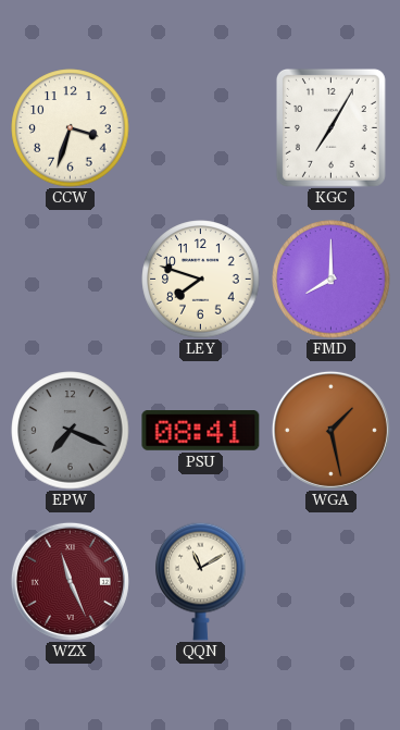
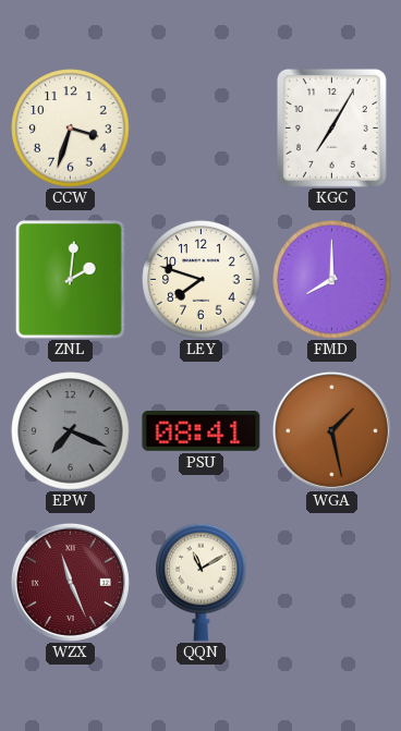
ZNL: none -> 2:01
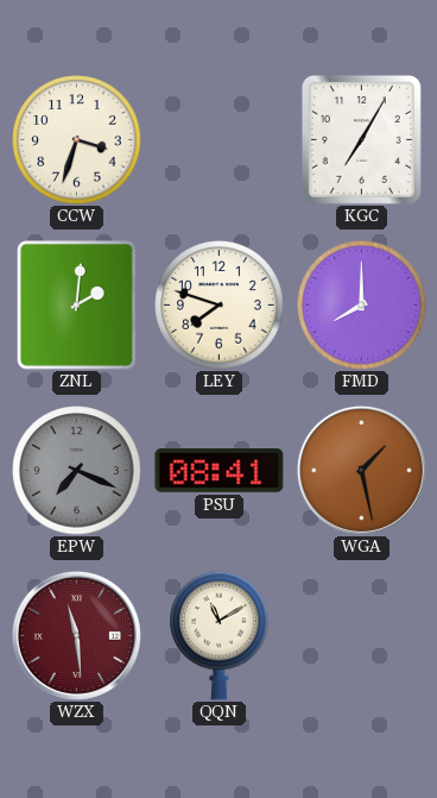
WZX: 11:26 -> 11:29
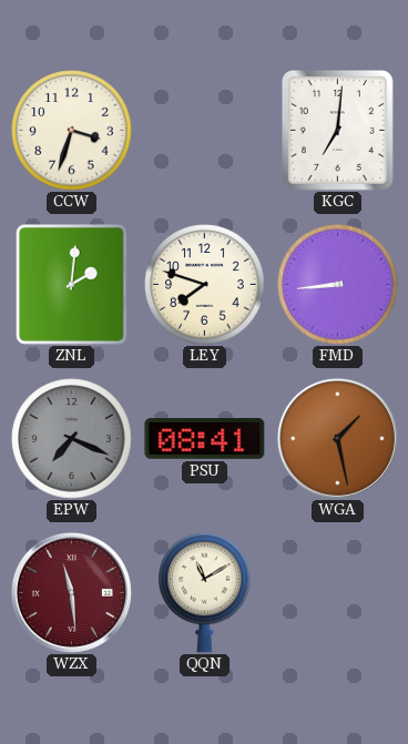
KGC: 7:05 -> 7:01
FMD: 8:00 -> 8:44
